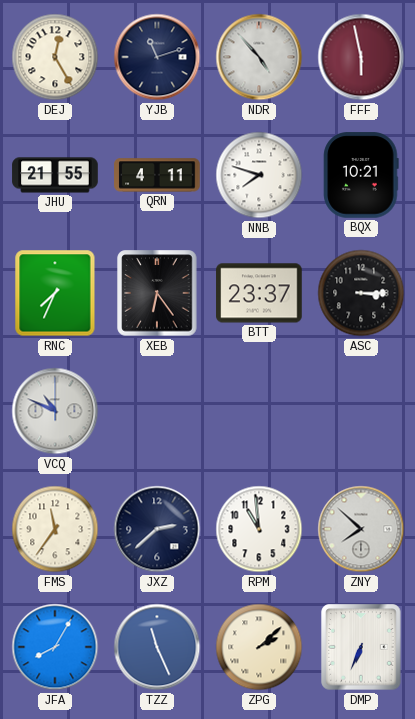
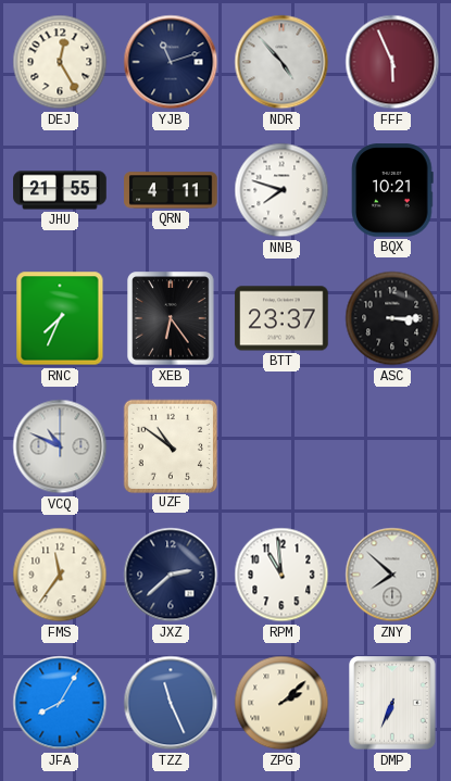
FFF: 5:58 -> 5:56
UZF: none -> 10:51
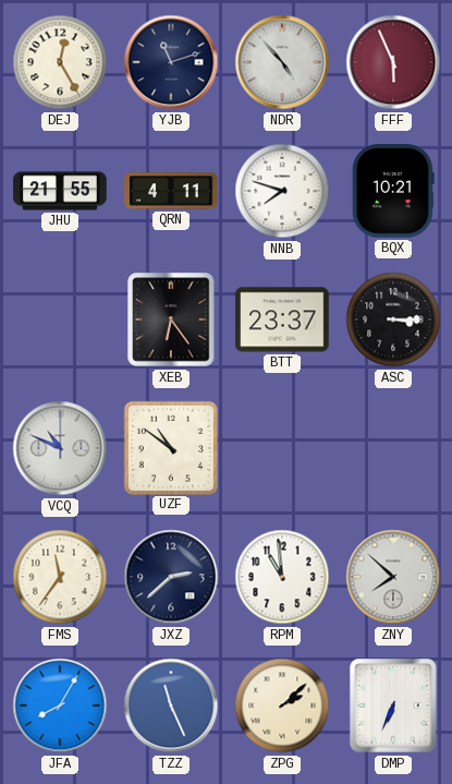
RNC: 7:34 -> none
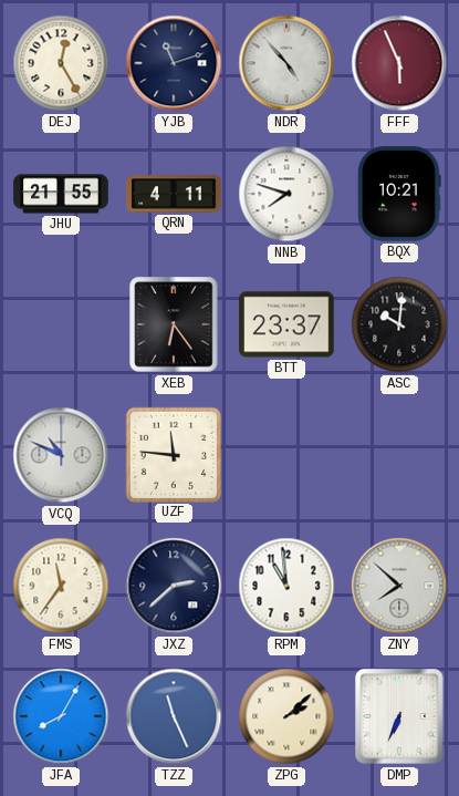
ASC: 3:15 -> 10:01
UZF: 10:51 -> 11:46
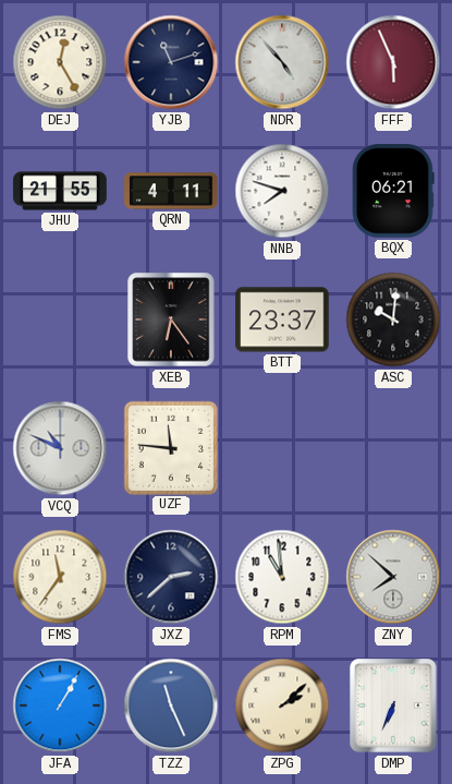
BQX: 10:21 -> 06:21
JFA: 8:05 -> 1:05
